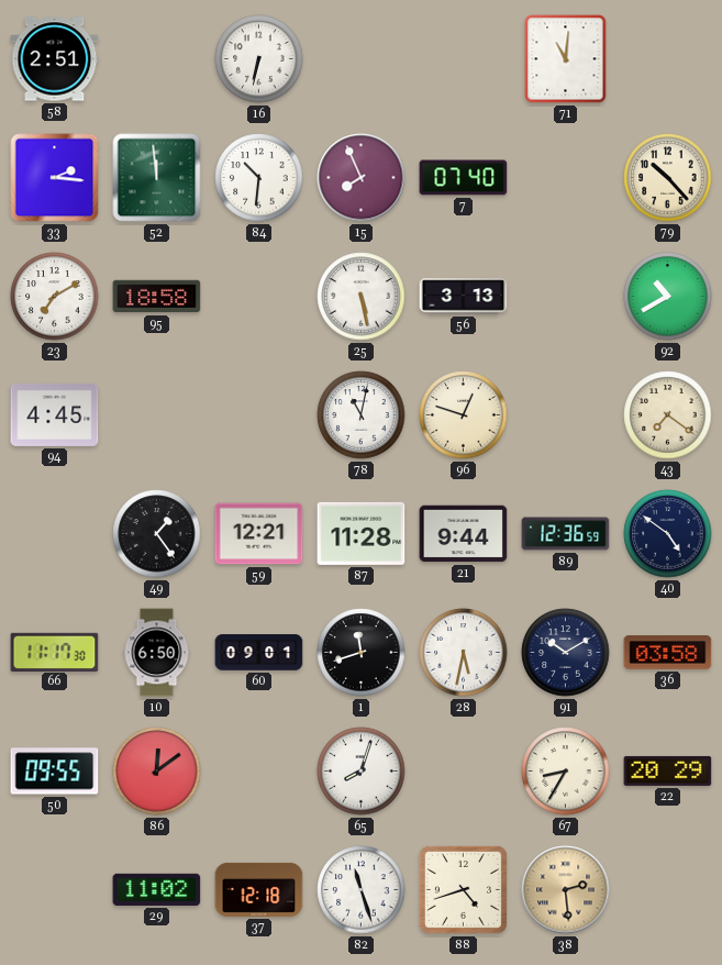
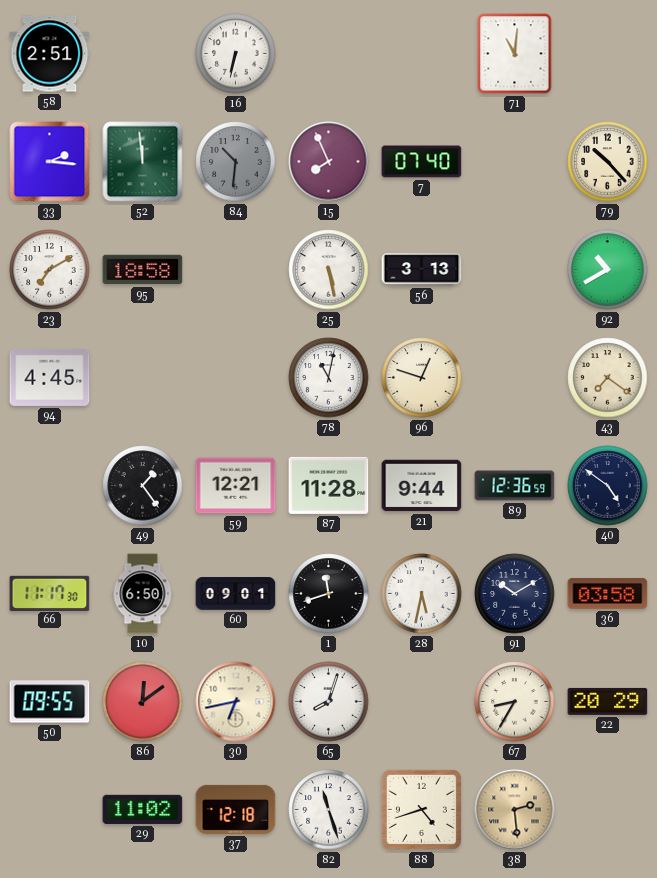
84 dial: white -> grey
30: none -> 6:43
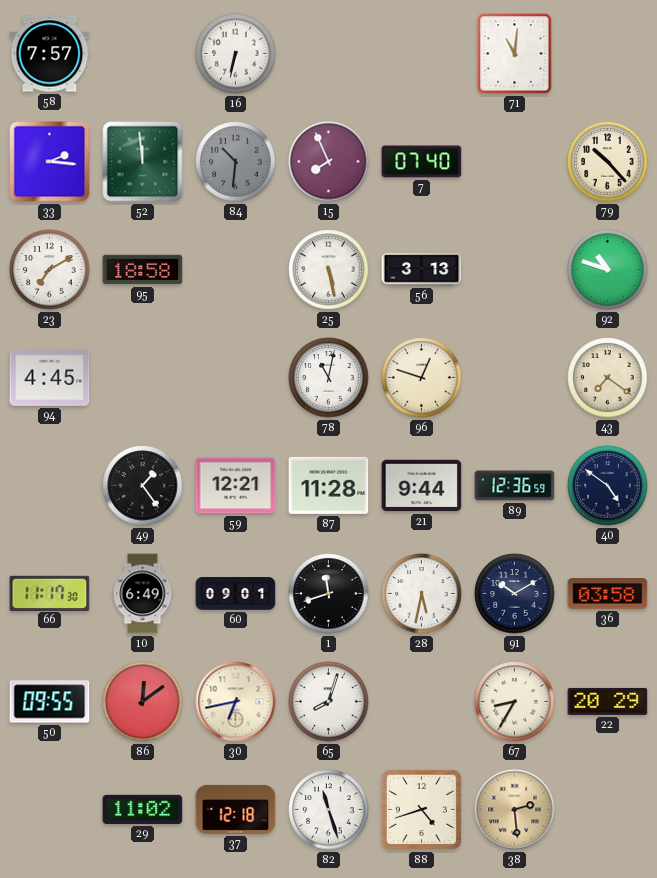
58: 2:51 -> 7:57
92: 10:40 -> 10:48
10: 6:50 -> 6:49
